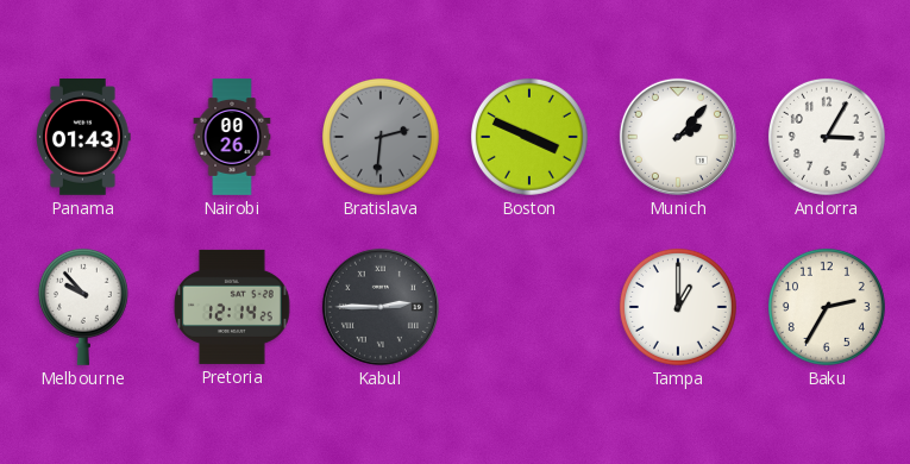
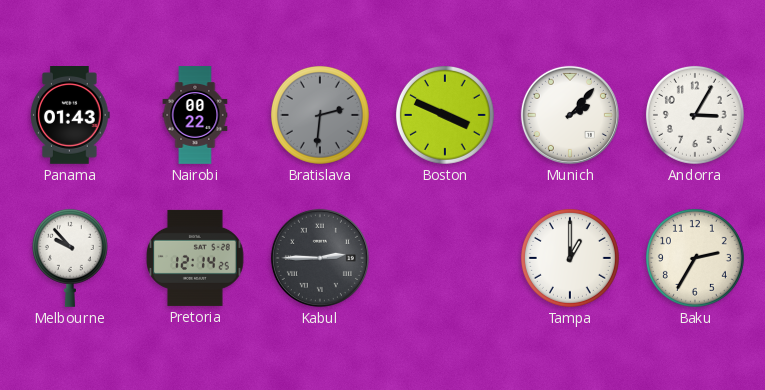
Nairobi: 00:26 -> 00:22
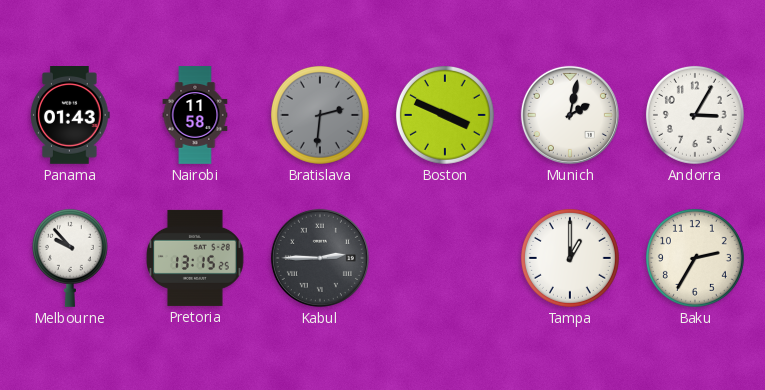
Nairobi: 00:22 -> 11:58
Munich: 2:07 -> 2:02
Pretoria: 12:14 -> 13:15
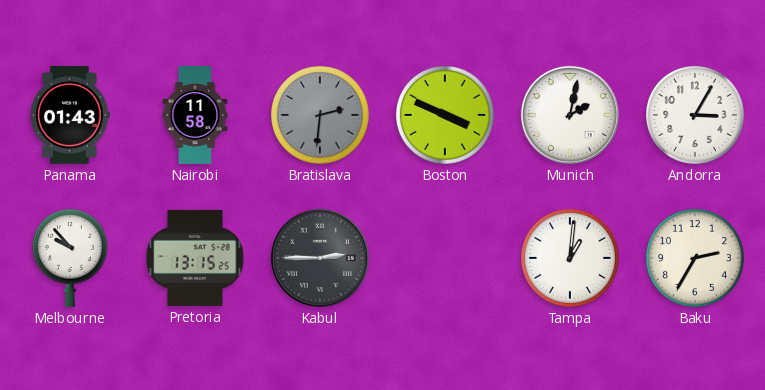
Tampa: 1:00 -> 1:01
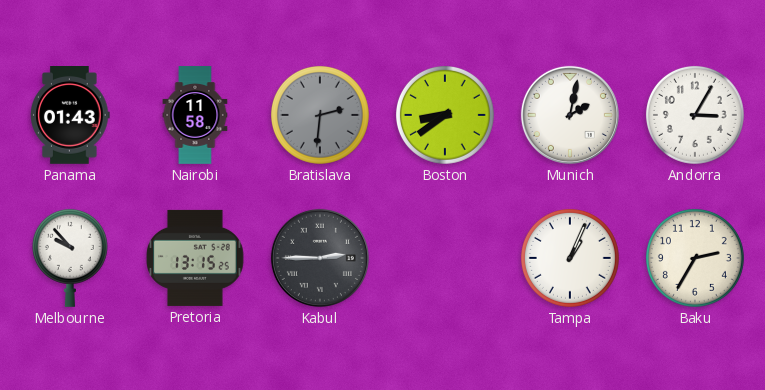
Boston: 3:49 -> 8:39
Tampa: 1:01 -> 1:04
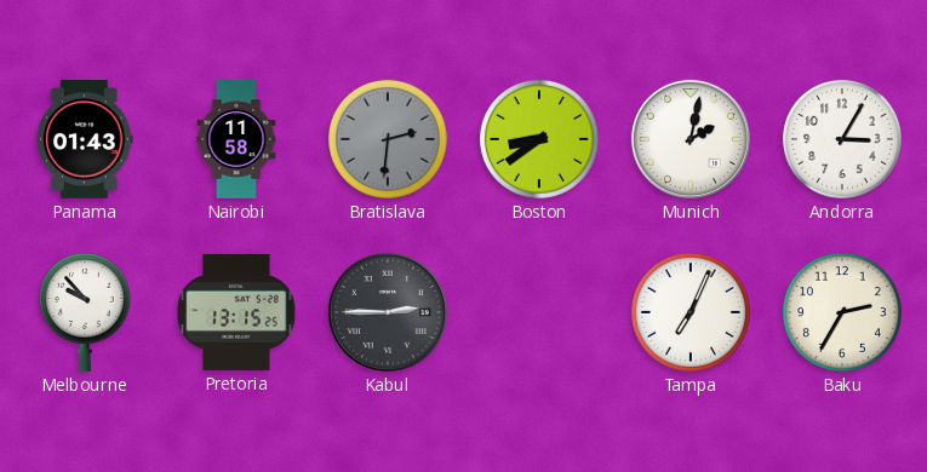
Tampa: 1:04 -> 7:04
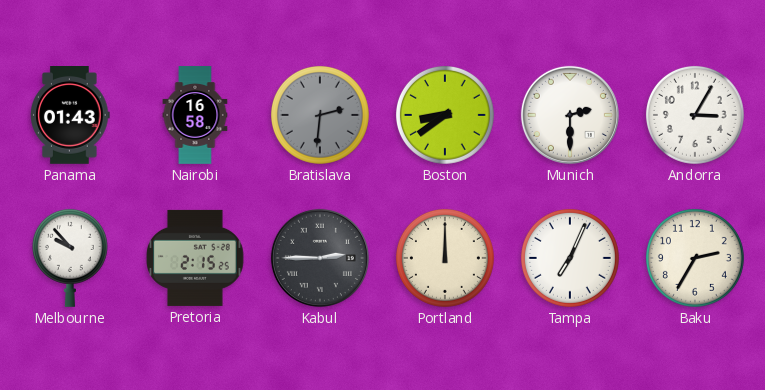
Nairobi: 11:58 -> 16:58
Munich: 2:02 -> 2:30
Pretoria: 13:15 -> 2:15
Portland: none -> 12:00
